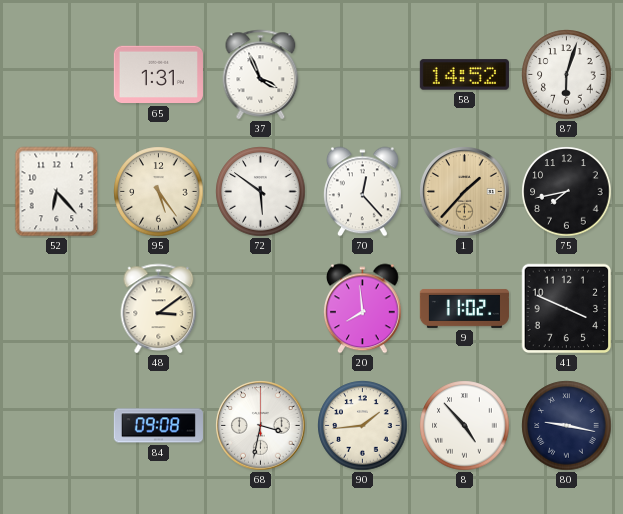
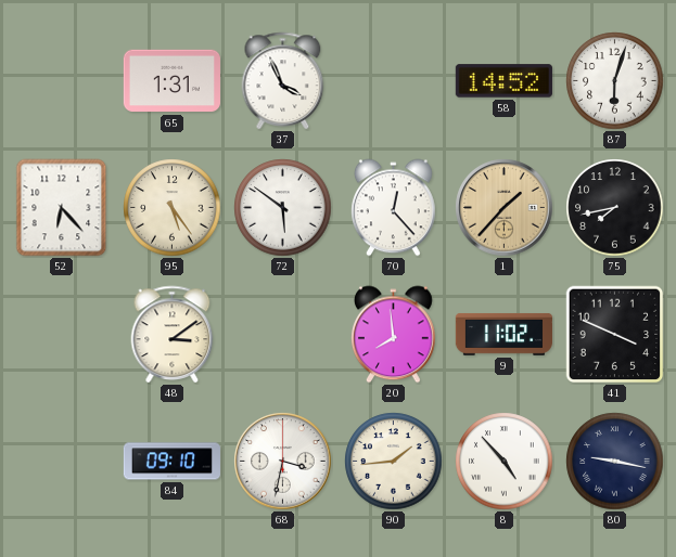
84: 09:08 -> 09:10
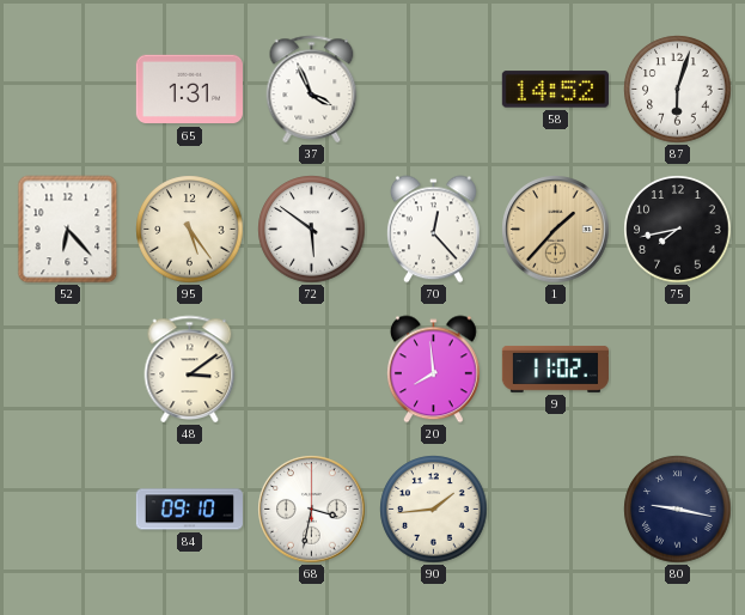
41: 3:49 -> none
8: 4:53 -> none
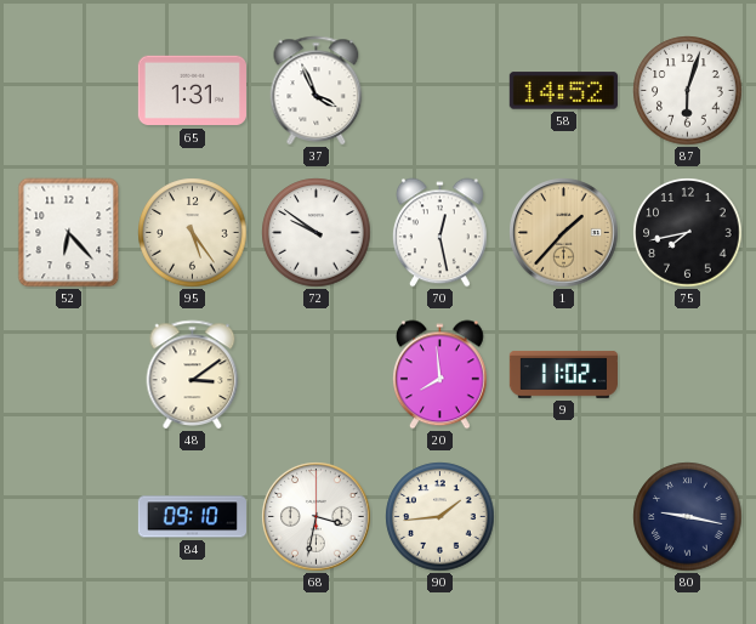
72: 5:51 -> 9:51
70: 12:23 -> 12:28
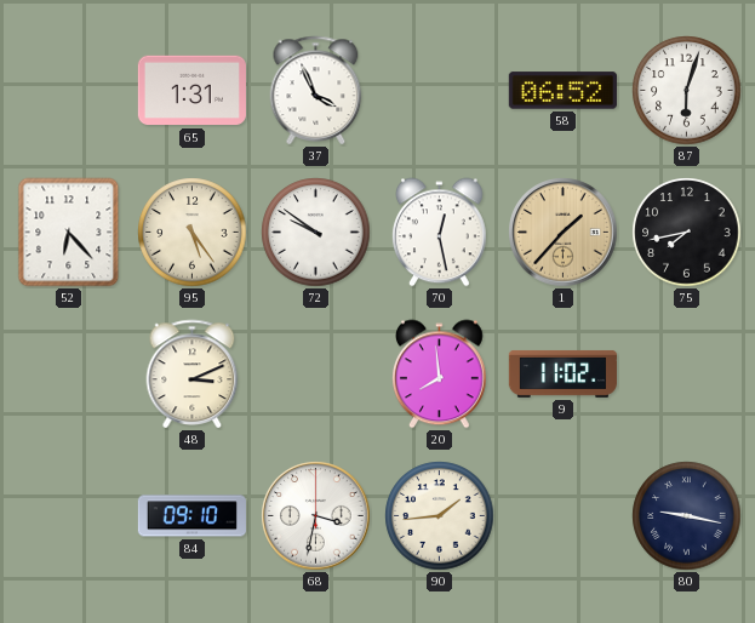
58: 14:52 -> 06:52
48: 3:09 -> 3:11
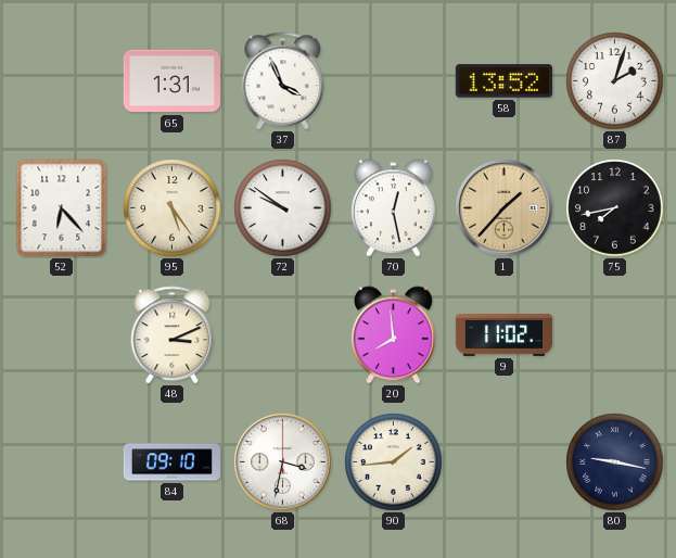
58: 06:52 -> 13:52
87: 6:03 -> 2:03
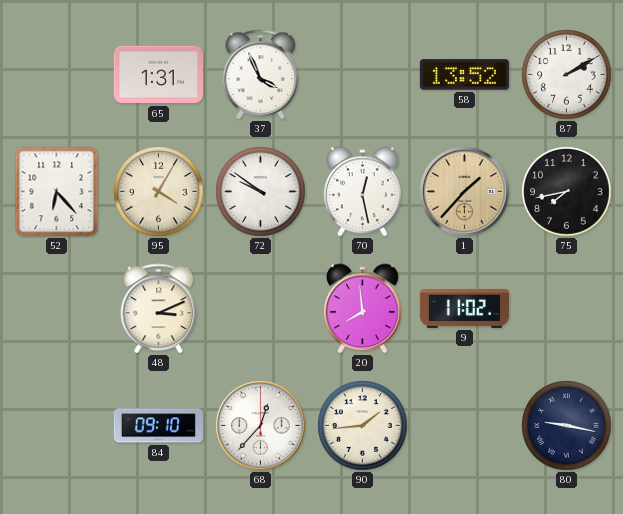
87: 2:03 -> 2:10
95: 5:24 -> 4:05
68: 3:32 -> 12:37
